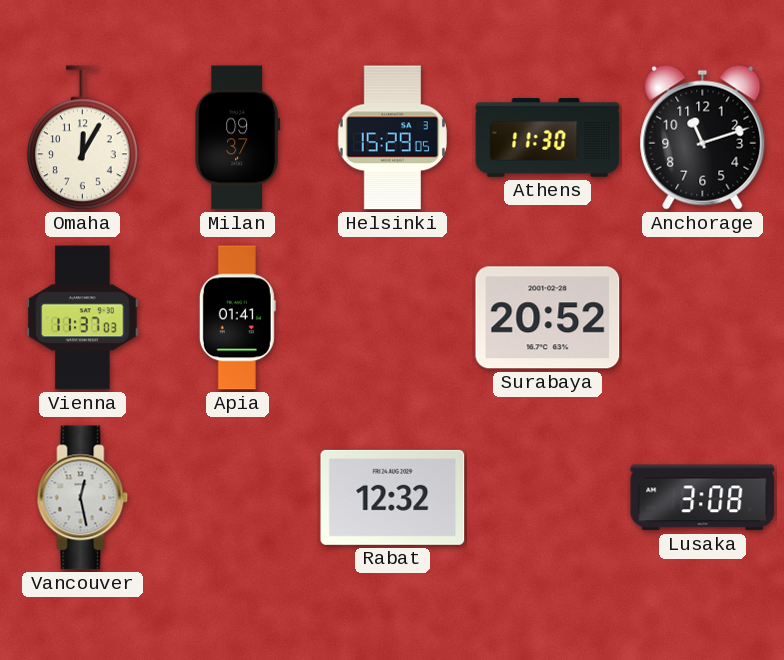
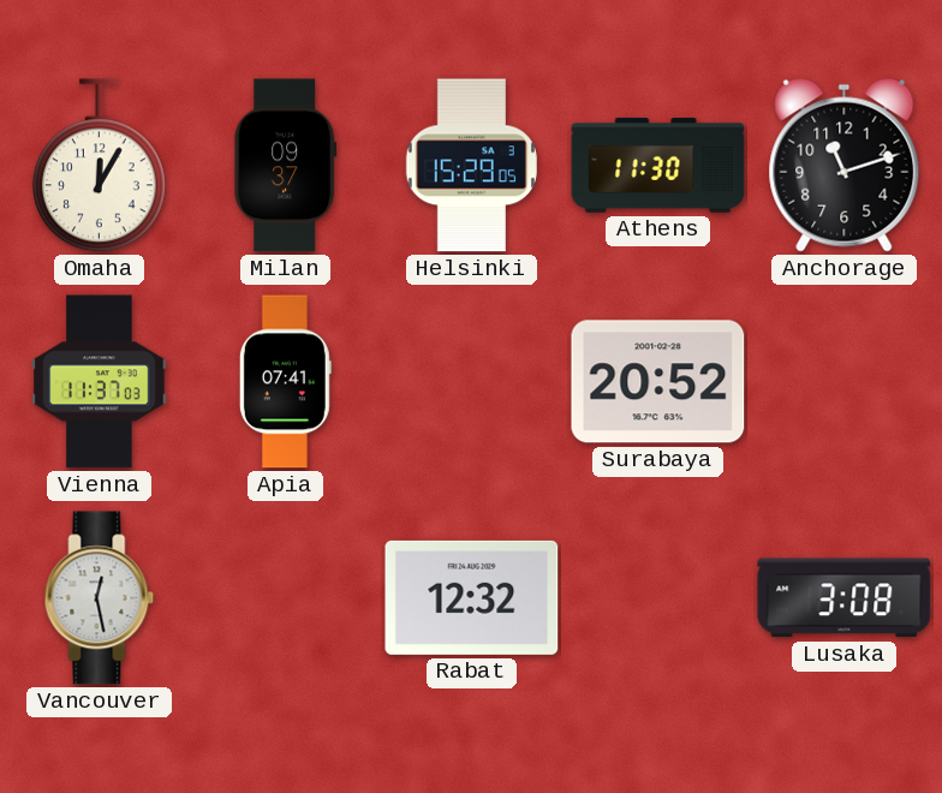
Apia: 01:41 -> 07:41
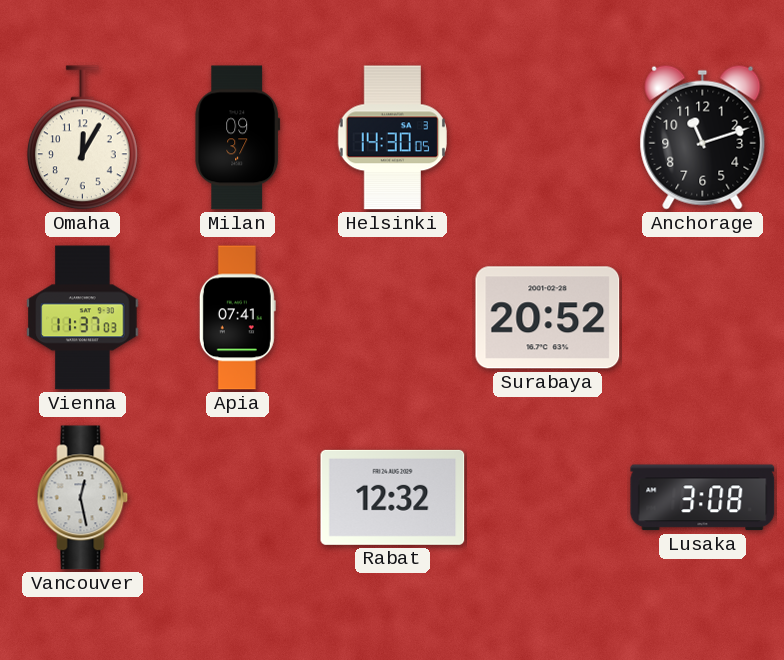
Helsinki: 15:29 -> 14:30
Athens: 11:30 -> none
